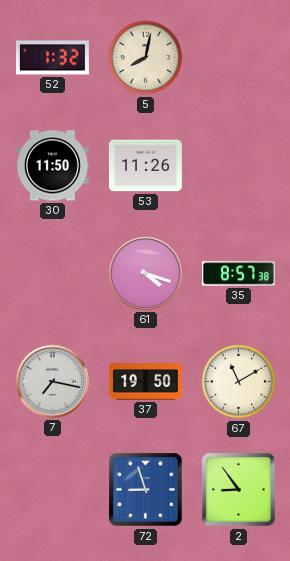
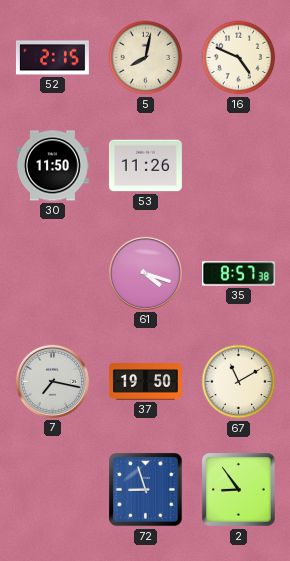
52: 1:32 -> 2:15
16: none -> 4:49
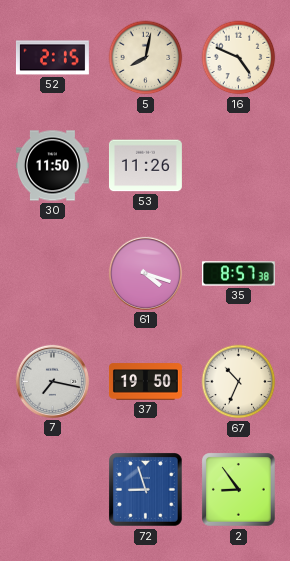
67: 11:10 -> 10:34
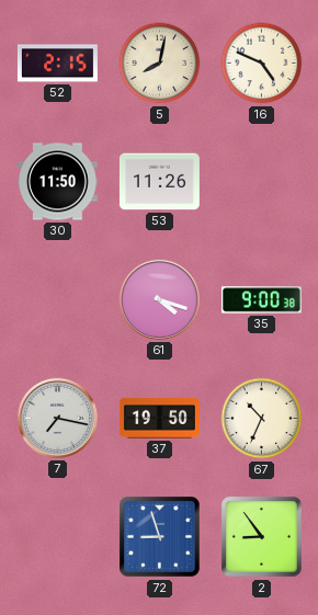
35: 8:57 -> 9:00
